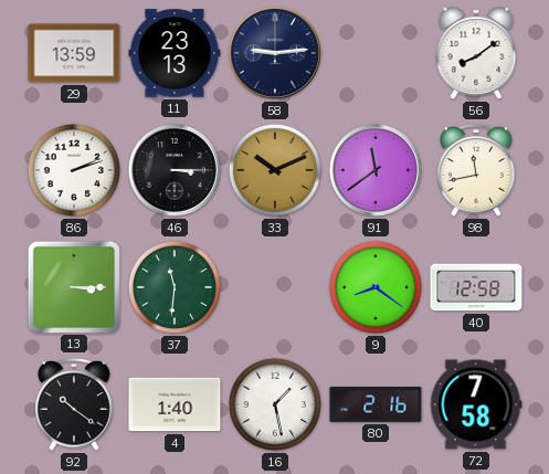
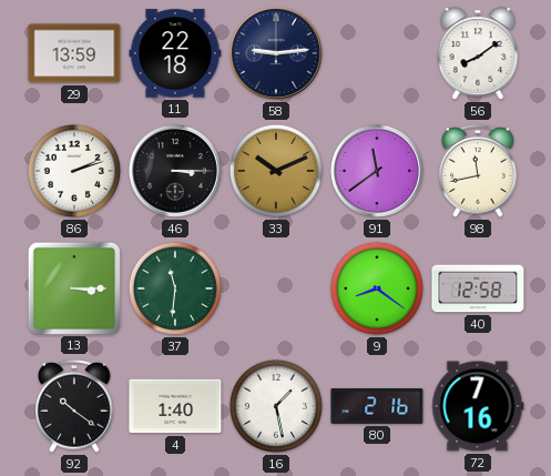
11: 23:13 -> 22:18
72: 7:58 -> 7:16
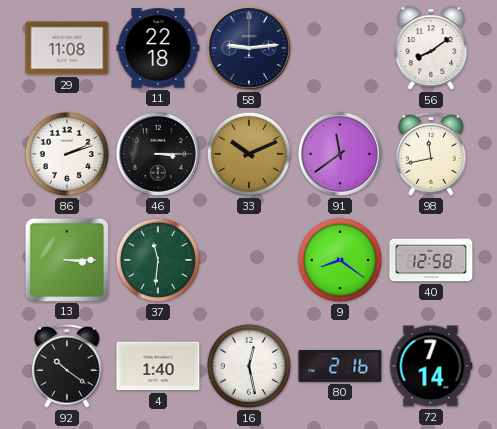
29: 13:59 -> 11:08
16: 1:28 -> 12:28
72: 7:16 -> 7:14
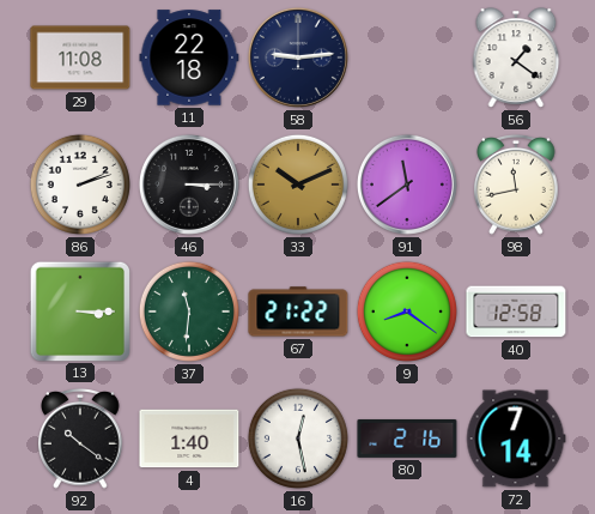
56: 8:09 -> 1:21
67: none -> 21:22
